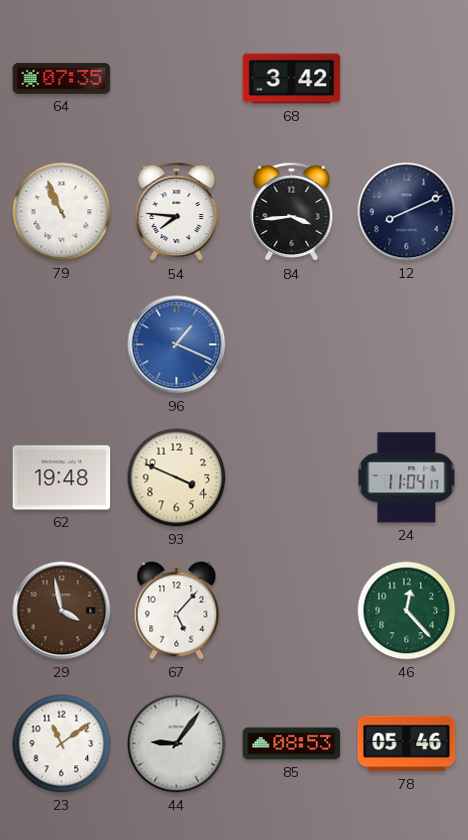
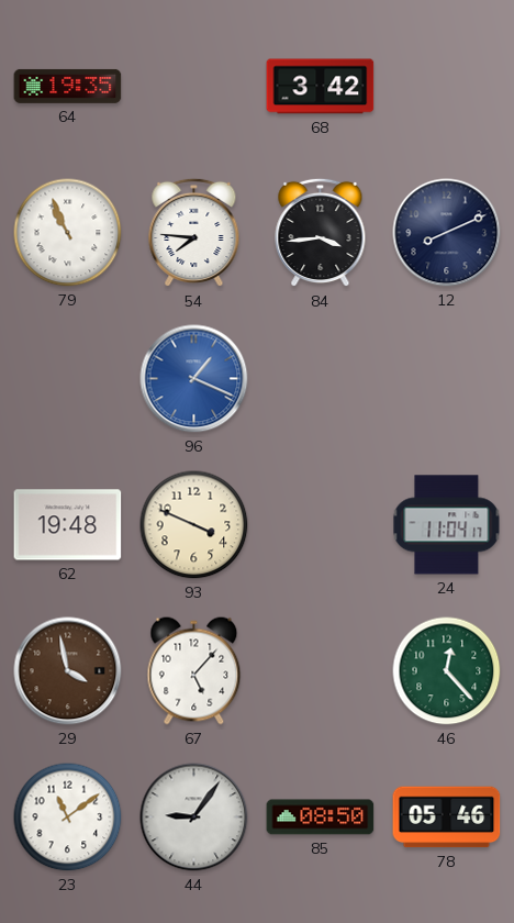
64: 07:35 -> 19:35
85: 08:53 -> 08:50
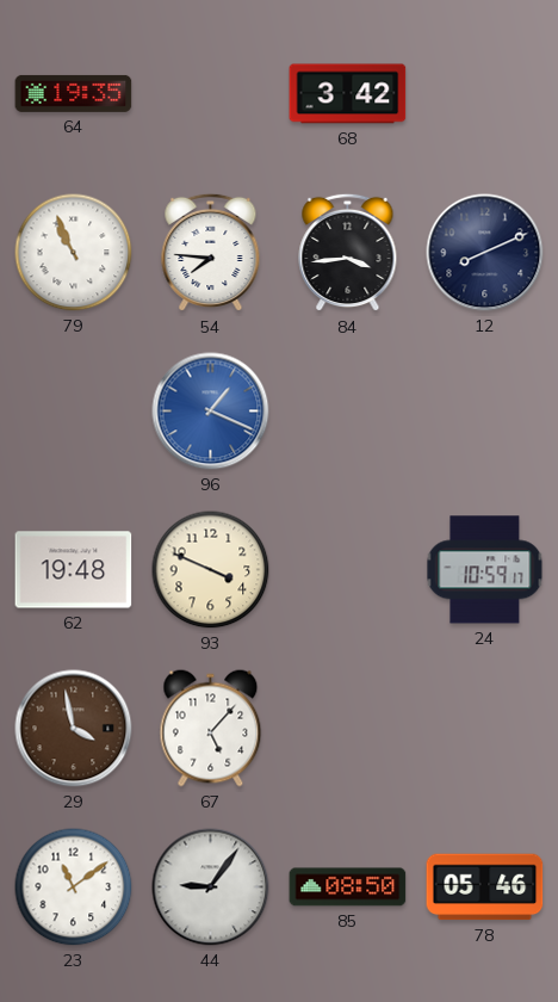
24: 11:04 -> 10:59
46: 12:23 -> none
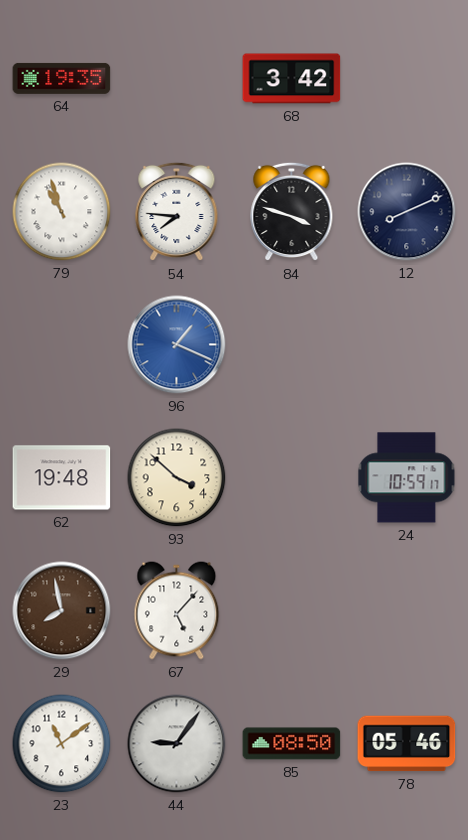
79: 10:56 -> 10:57
84: 3:44 -> 3:48
93: 3:49 -> 3:52
29: 3:58 -> 7:58
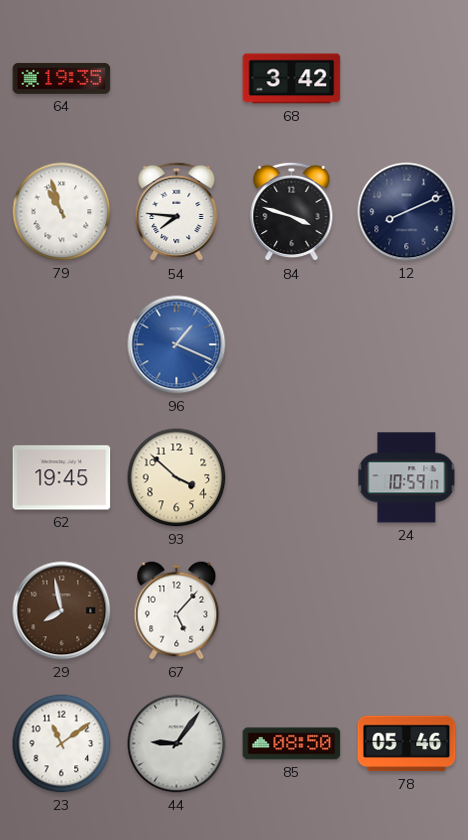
62: 19:48 -> 19:45
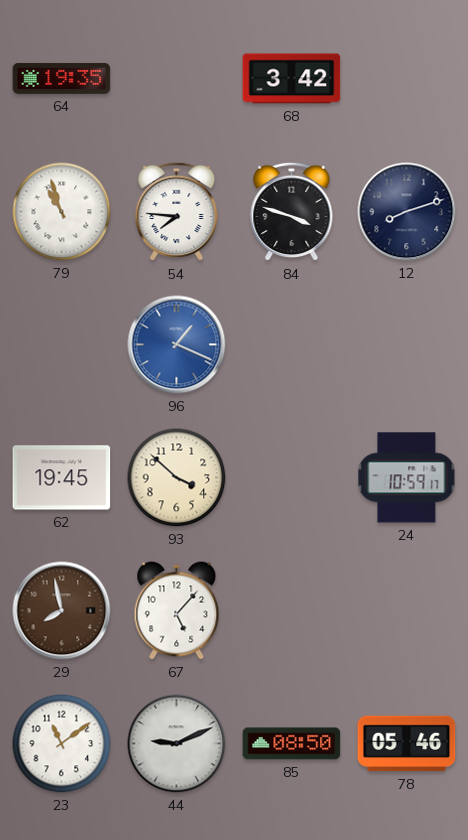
12: 8:11 -> 8:12
44: 9:06 -> 9:11
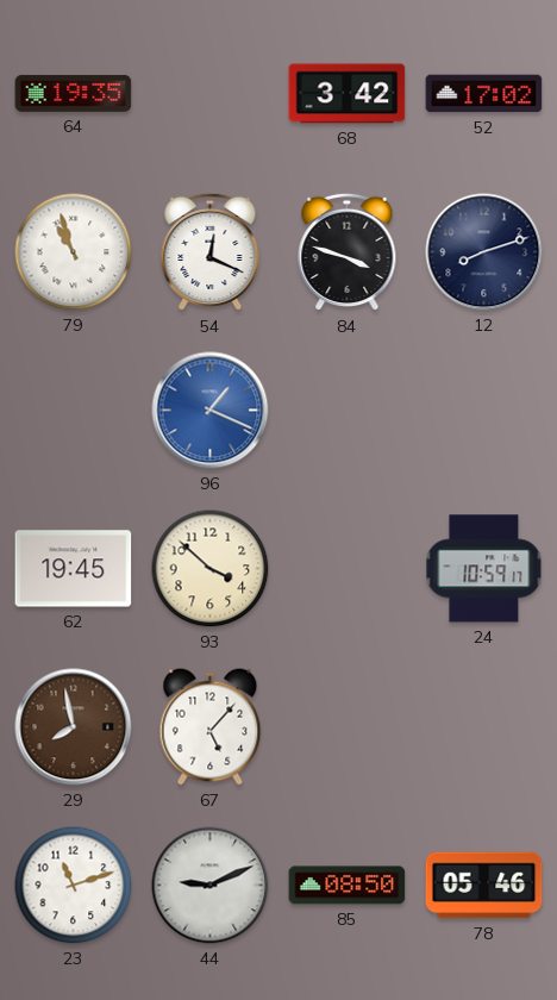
52: none -> 17:02
54: 7:46 -> 12:19
23: 11:09 -> 11:12
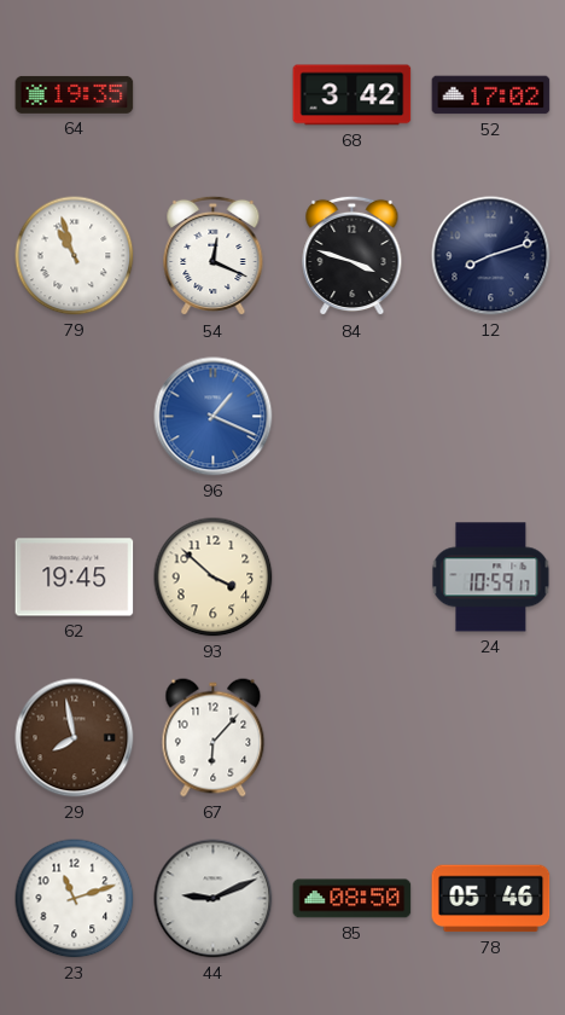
67: 5:07 -> 6:07
